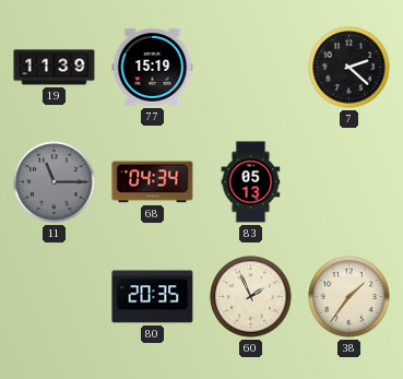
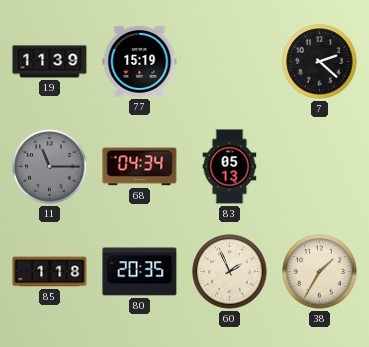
85: none -> 1:18
38: 1:36 -> 1:35
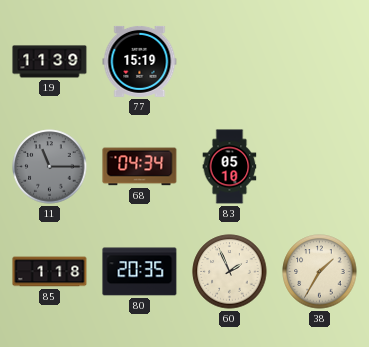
7: 2:22 -> none
83: 05:13 -> 05:10
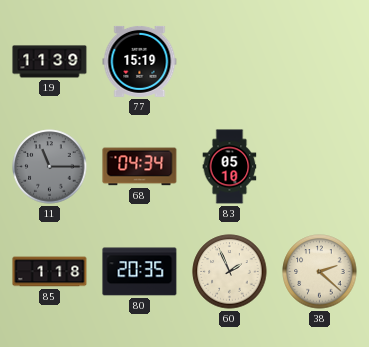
38: 1:35 -> 2:22
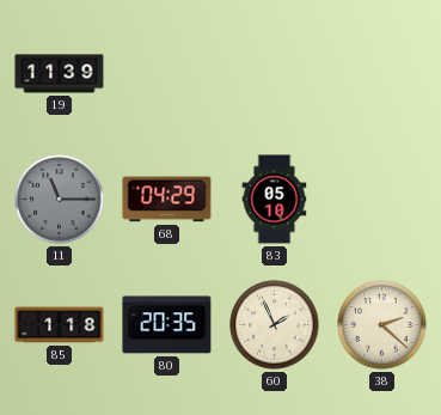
77: 15:19 -> none
68: 04:34 -> 04:29
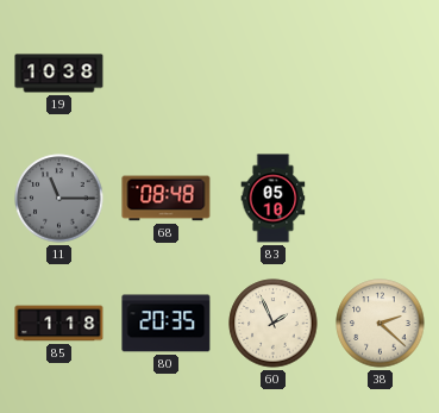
19: 11:39 -> 10:38
68: 04:29 -> 08:48
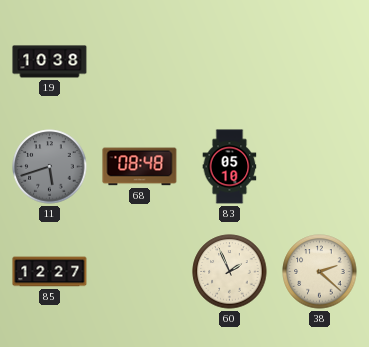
11: 11:15 -> 5:42
85: 1:18 -> 12:27
80: 20:35 -> none
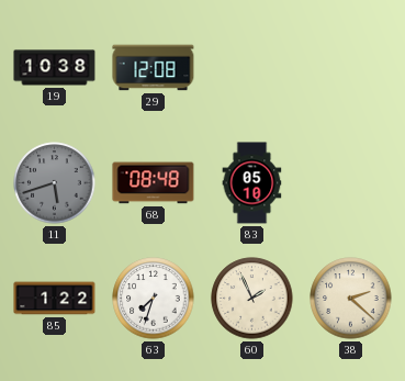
29: none -> 12:08
85: 12:27 -> 1:22
63: none -> 7:33
